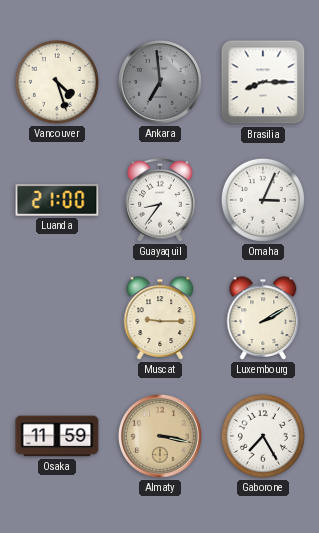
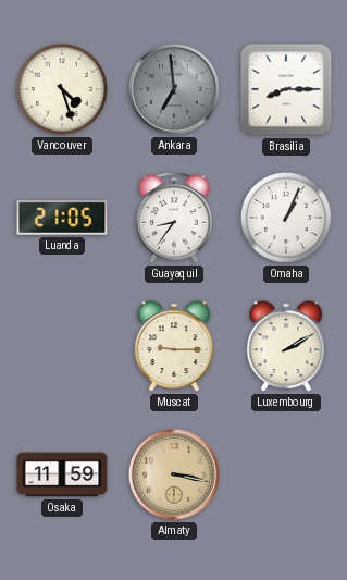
Luanda: 21:00 -> 21:05
Omaha: 3:04 -> 1:04
Gaborone: 7:25 -> none
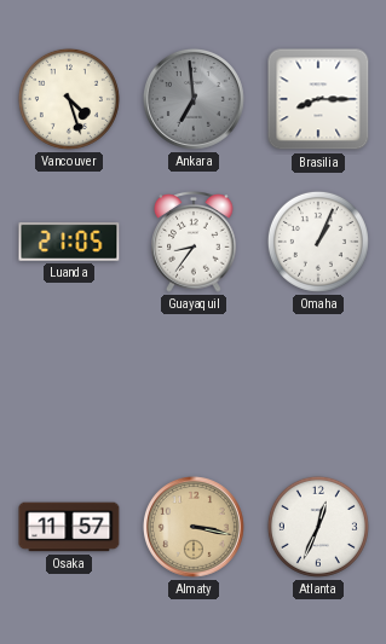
Muscat: 9:15 -> none
Luxembourg: 2:10 -> none
Osaka: 11:59 -> 11:57
Atlanta: none -> 12:34
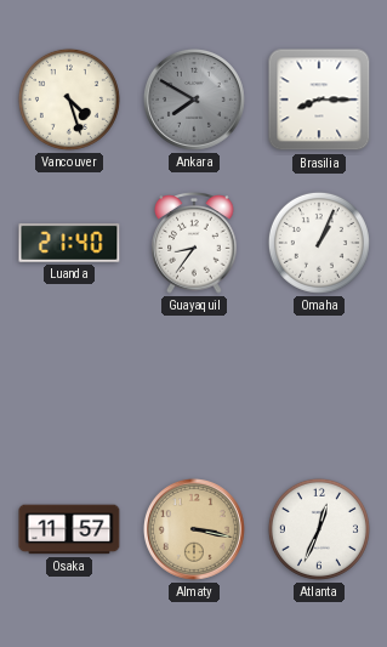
Ankara: 6:59 -> 7:50
Luanda: 21:05 -> 21:40
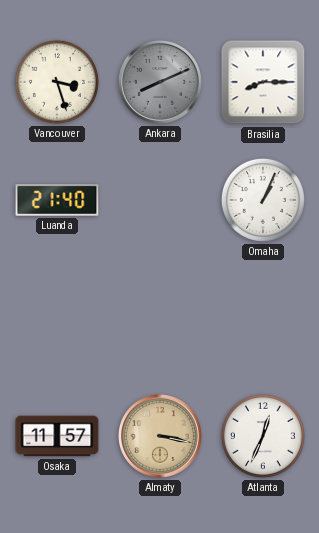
Vancouver: 4:27 -> 3:27
Ankara: 7:50 -> 8:11
Guayaquil: 8:36 -> none
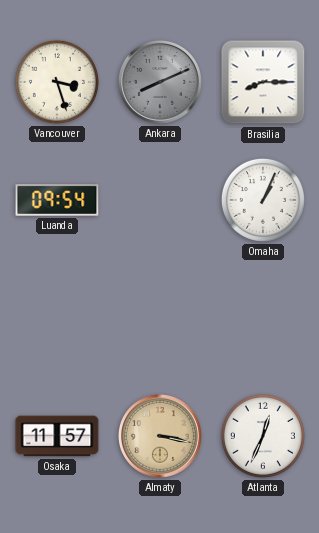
Luanda: 21:40 -> 09:54
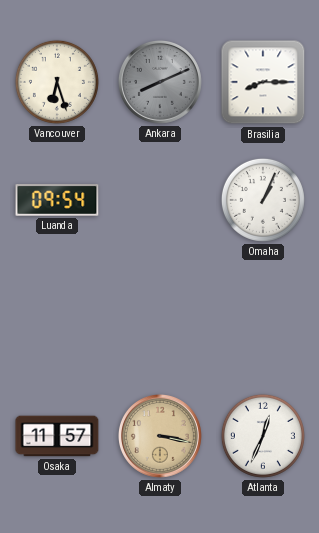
Vancouver: 3:27 -> 6:27
